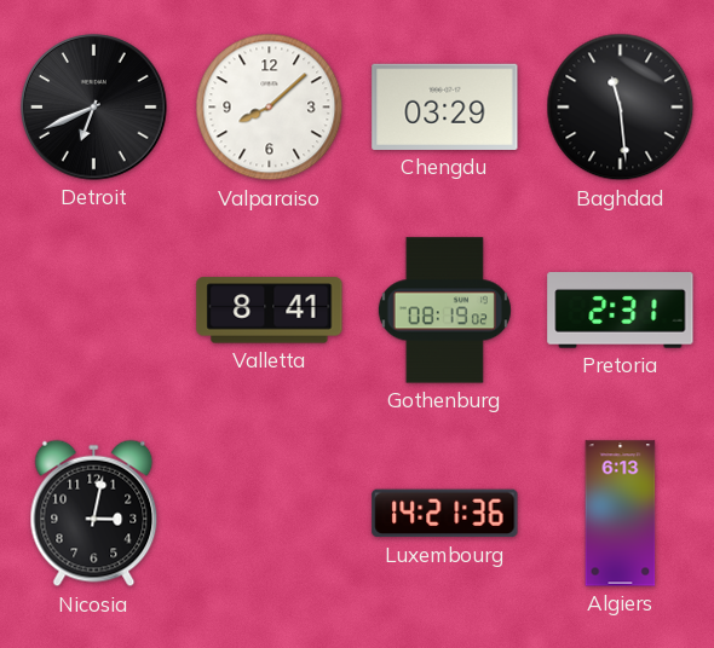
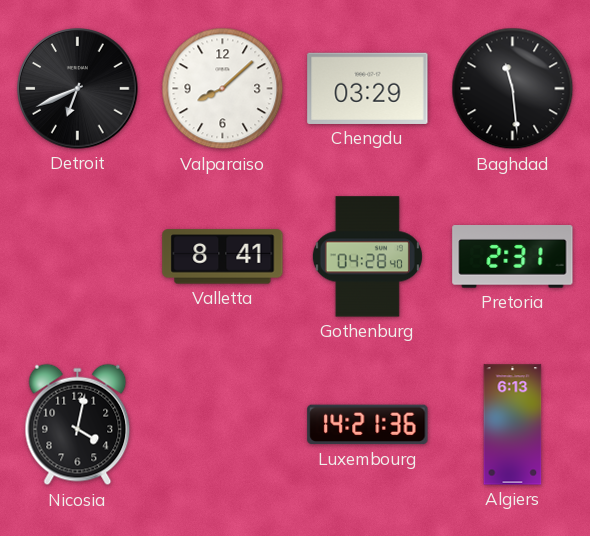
Gothenburg: 08:19 -> 04:28
Nicosia: 3:02 -> 4:02
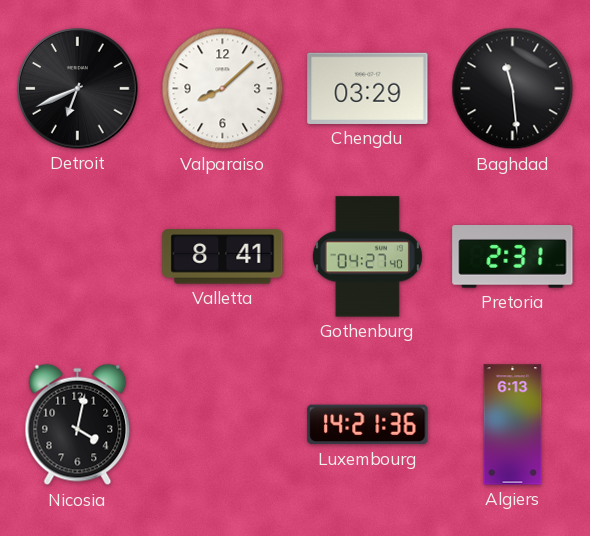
Gothenburg: 04:28 -> 04:27
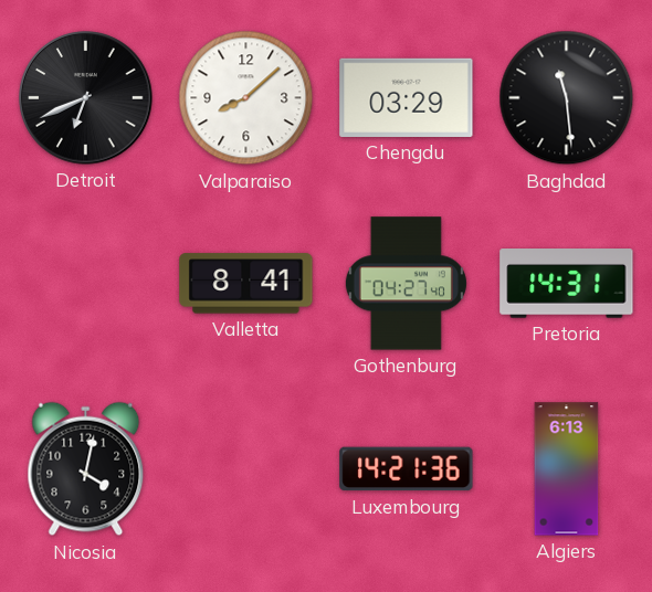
Pretoria: 2:31 -> 14:31
